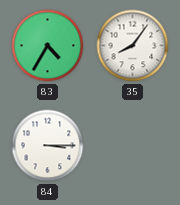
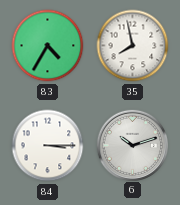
35: 8:06 -> 7:58
6: none -> 10:12
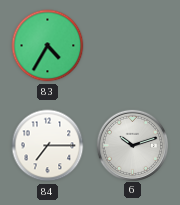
35: 7:58 -> none
84: 3:15 -> 7:15
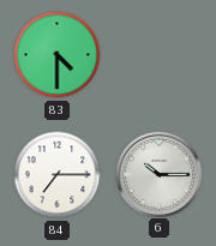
83: 4:35 -> 4:30
6: 10:12 -> 10:15
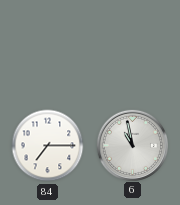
83: 4:30 -> none
6: 10:15 -> 10:58
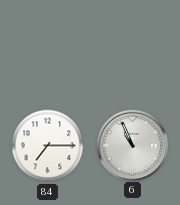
6: 10:58 -> 10:56
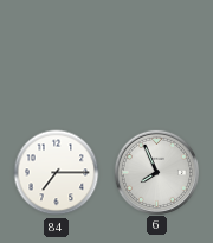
6: 10:56 -> 7:56
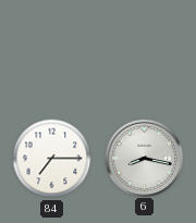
6: 7:56 -> 8:17
